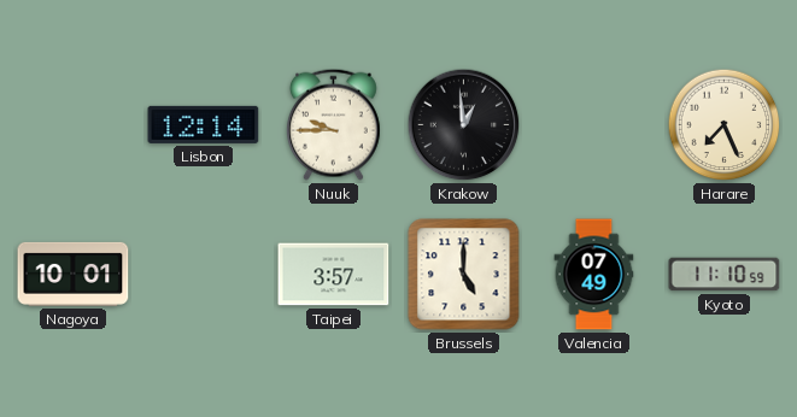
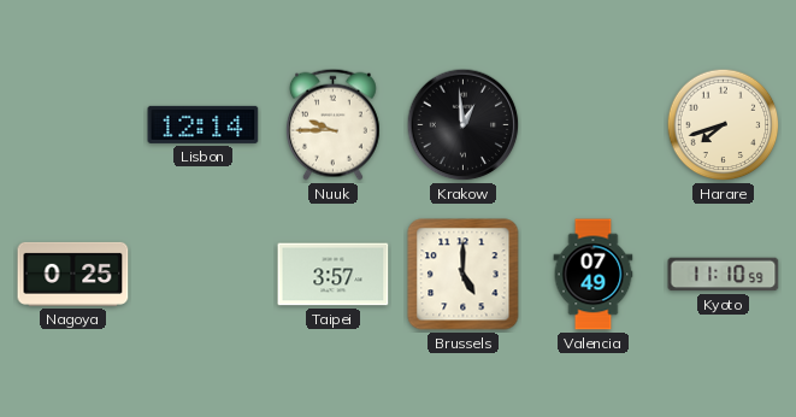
Harare: 7:26 -> 7:42
Nagoya: 10:01 -> 0:25
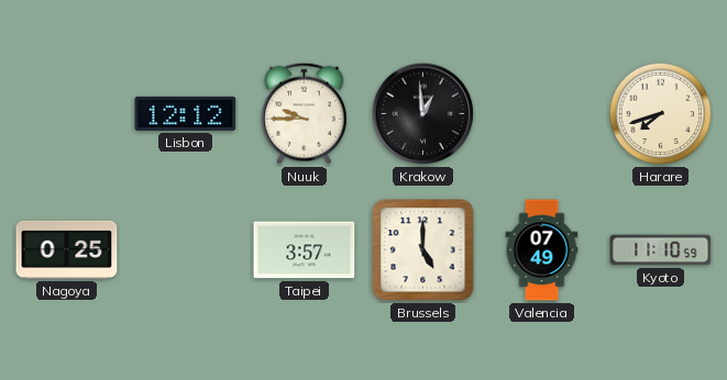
Lisbon: 12:14 -> 12:12
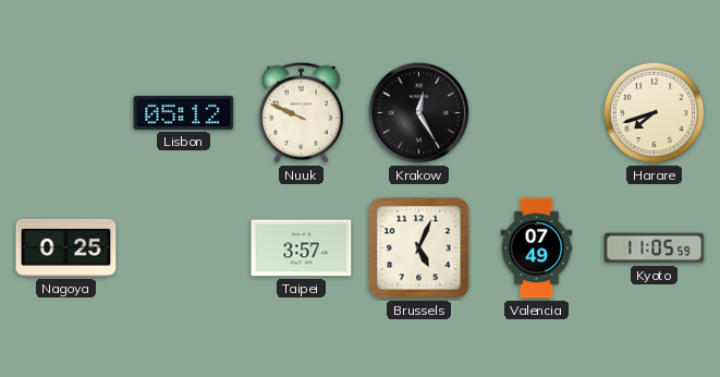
Lisbon: 12:12 -> 05:12
Nuuk: 9:45 -> 9:49
Krakow: 12:59 -> 12:25
Brussels: 5:00 -> 5:04
Kyoto: 11:10 -> 11:05
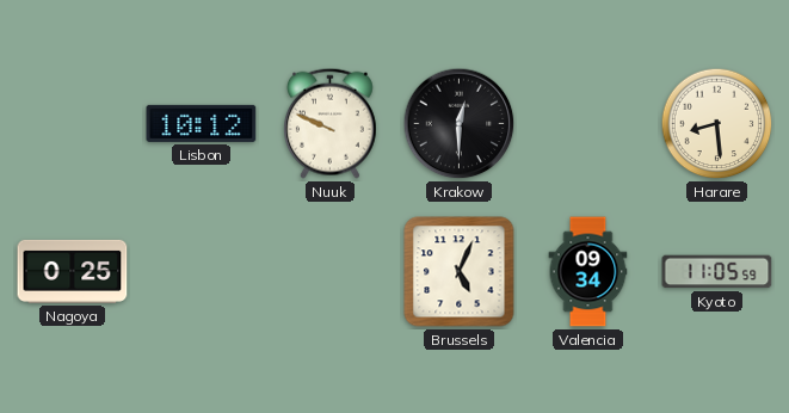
Lisbon: 05:12 -> 10:12
Krakow: 12:25 -> 12:30
Harare: 7:42 -> 8:29
Taipei: 3:57 -> none
Valencia: 07:49 -> 09:34
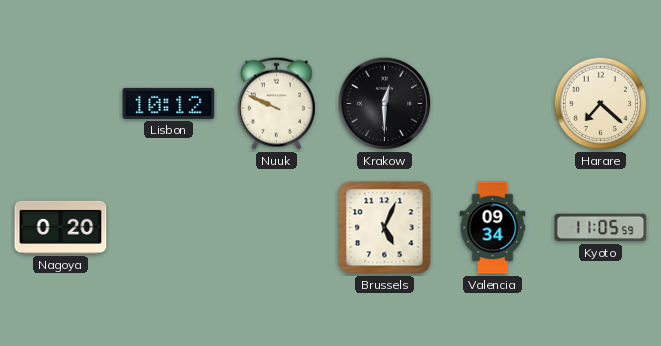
Harare: 8:29 -> 7:22
Nagoya: 0:25 -> 0:20
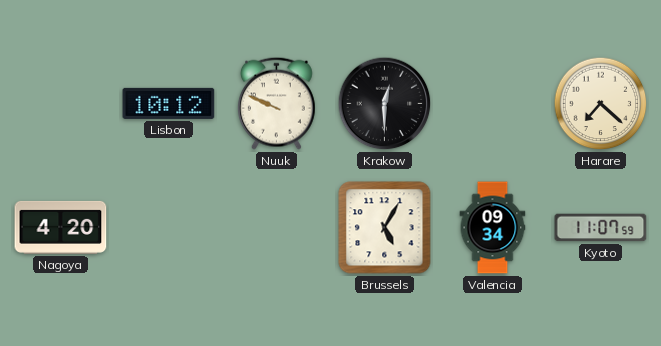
Nagoya: 0:20 -> 4:20
Brussels: 5:04 -> 5:05
Kyoto: 11:05 -> 11:07
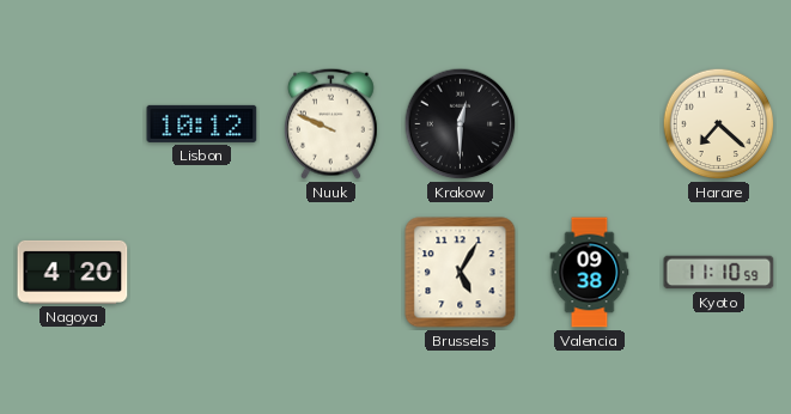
Valencia: 09:34 -> 09:38
Kyoto: 11:07 -> 11:10
